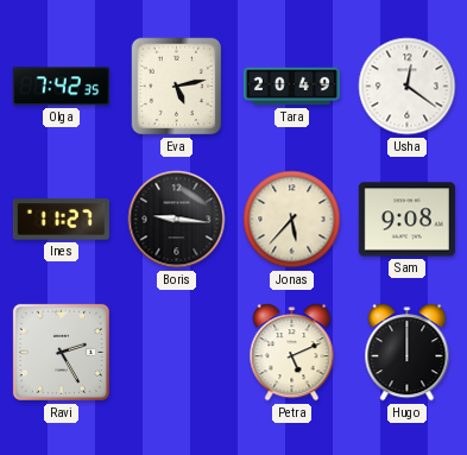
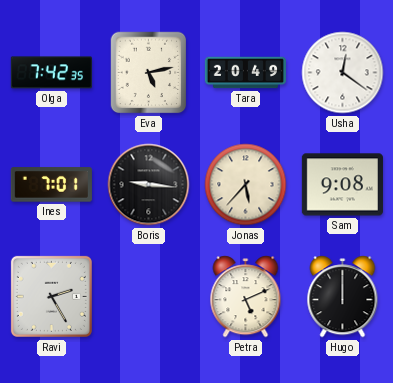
Ines: 11:27 -> 7:01
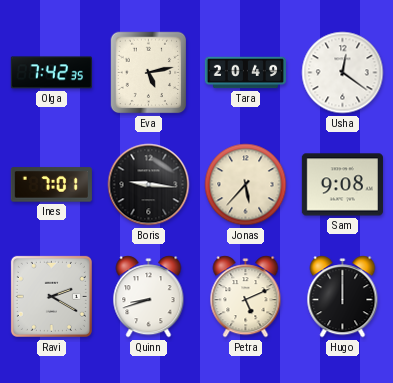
Ravi: 2:25 -> 2:20
Quinn: none -> 8:42
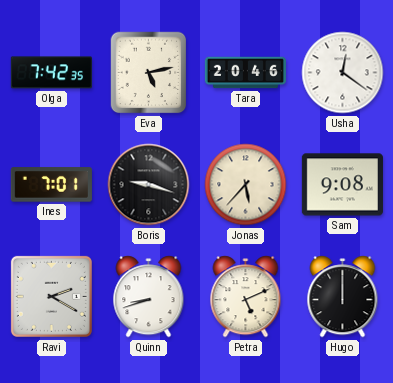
Tara: 20:49 -> 20:46
Boris: 9:16 -> 9:18
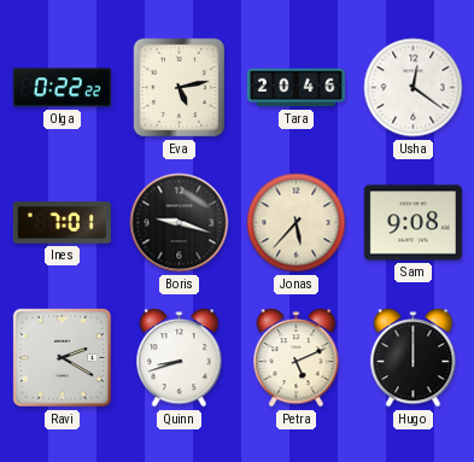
Olga: 7:42 -> 0:22
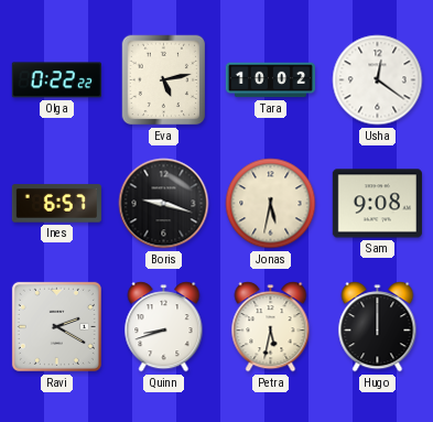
Tara: 20:46 -> 10:02
Ines: 7:01 -> 6:57
Jonas: 5:37 -> 5:32
Petra: 5:11 -> 5:32
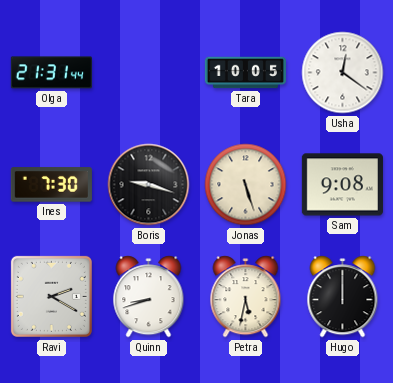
Olga: 0:22 -> 21:31
Eva: 5:13 -> none
Tara: 10:02 -> 10:05
Ines: 6:57 -> 7:30
Jonas: 5:32 -> 5:27
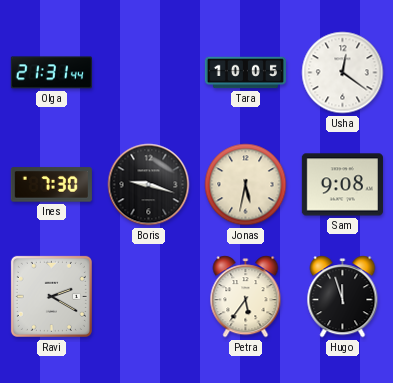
Jonas: 5:27 -> 5:32
Quinn: 8:42 -> none
Petra: 5:32 -> 5:36
Hugo: 12:00 -> 11:57
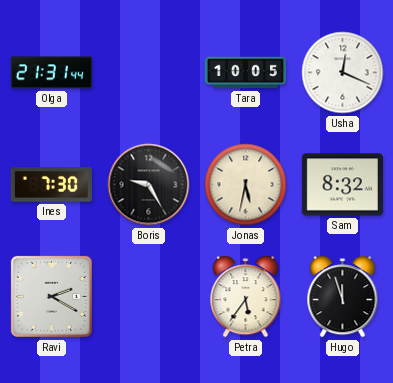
Usha: 12:21 -> 12:19
Boris: 9:18 -> 9:25
Sam: 9:08 -> 8:32
